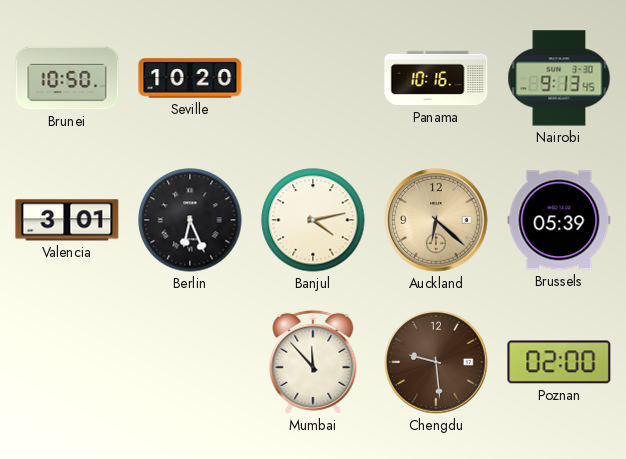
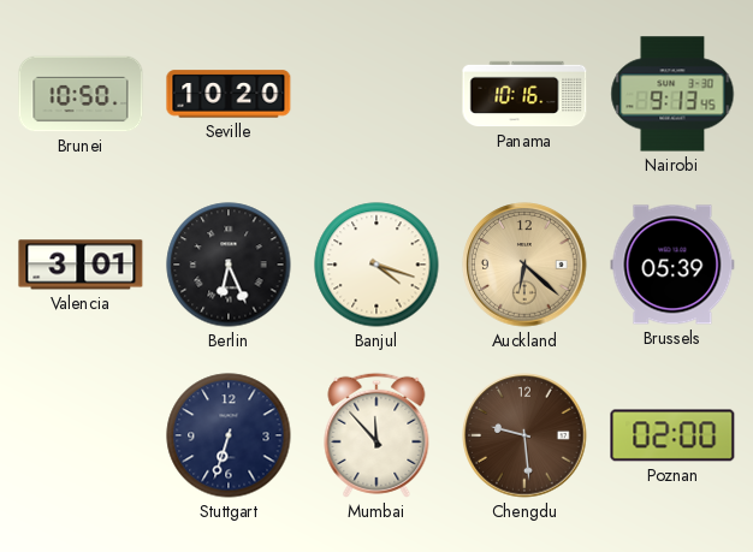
Banjul: 4:13 -> 4:18
Stuttgart: none -> 6:33
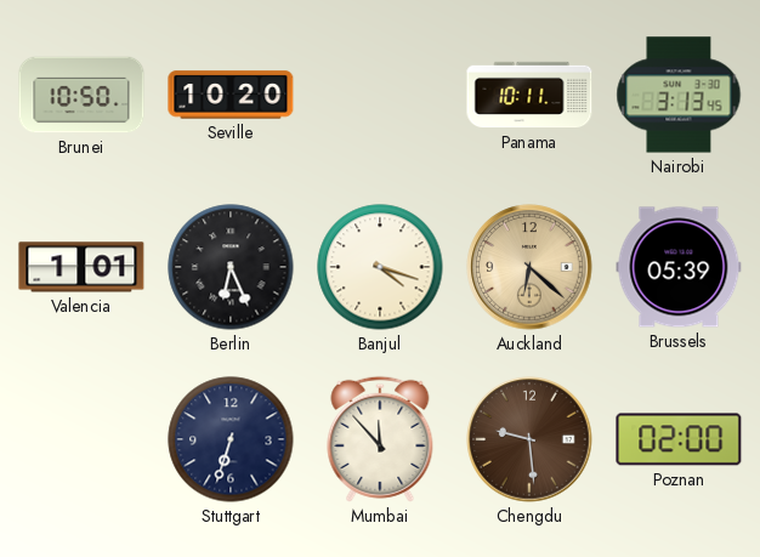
Panama: 10:16 -> 10:11
Nairobi: 9:13 -> 3:13
Valencia: 3:01 -> 1:01
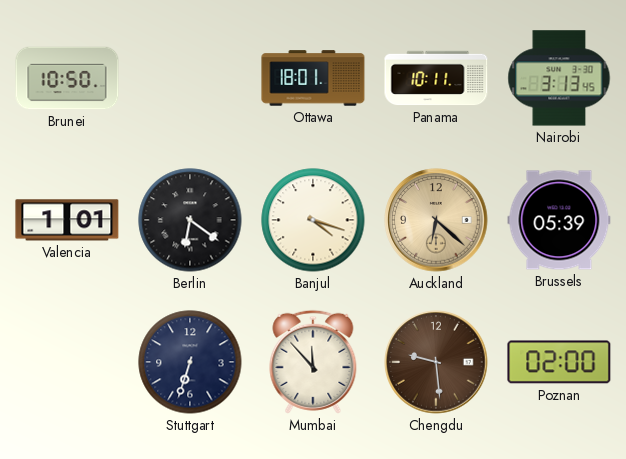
Seville: 10:20 -> none
Ottawa: none -> 18:01
Berlin: 6:26 -> 6:21
